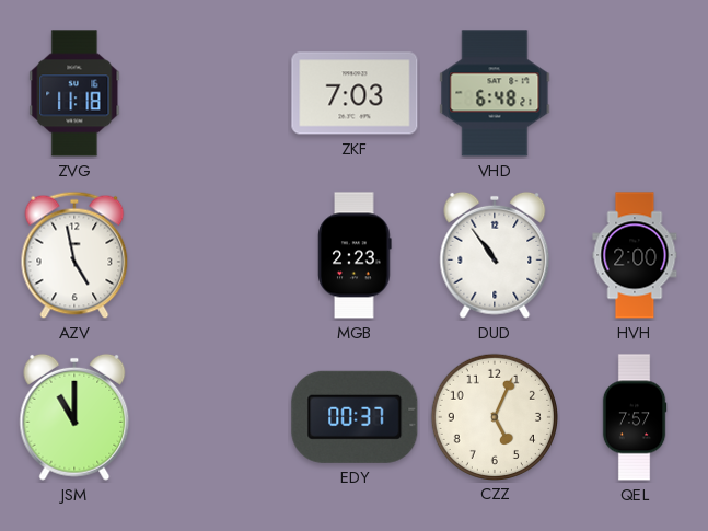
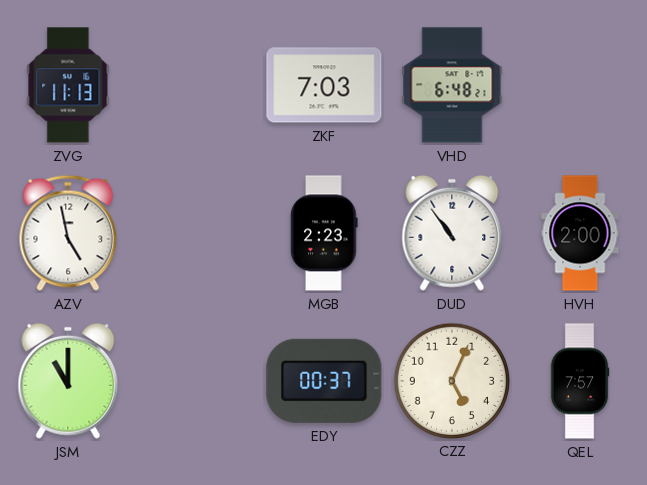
ZVG: 11:18 -> 11:13
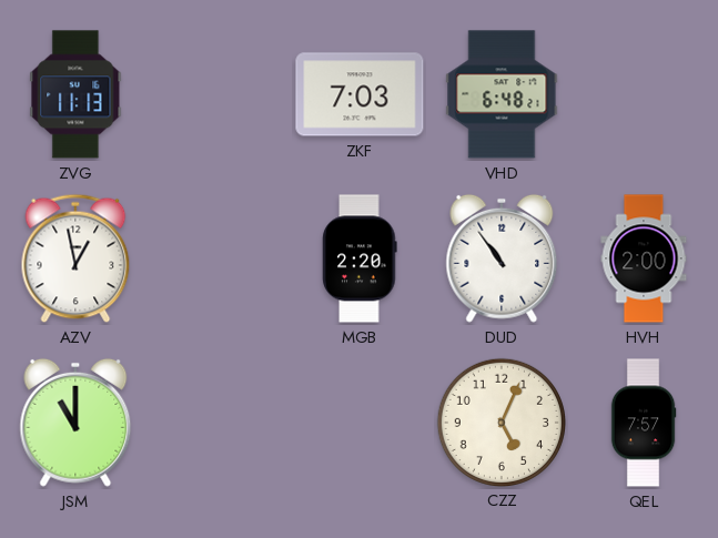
AZV: 4:58 -> 12:58
MGB: 2:23 -> 2:20
EDY: 00:37 -> none
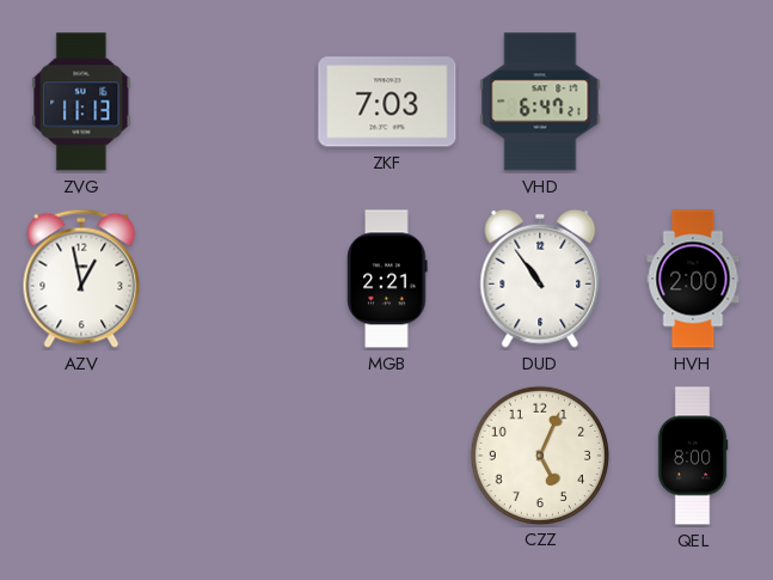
VHD: 6:48 -> 6:47
MGB: 2:20 -> 2:21
JSM: 11:00 -> none
QEL: 7:57 -> 8:00
